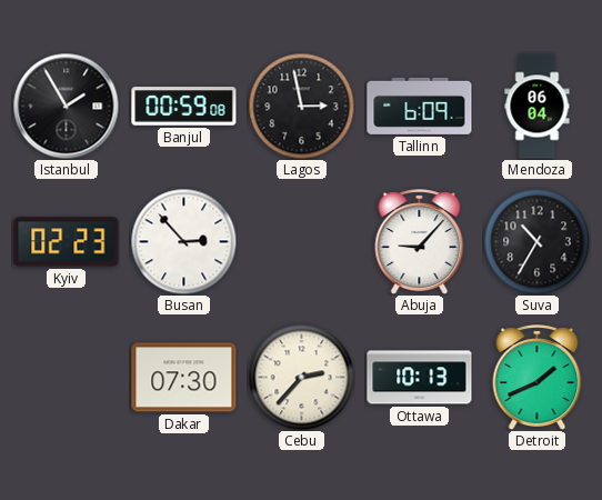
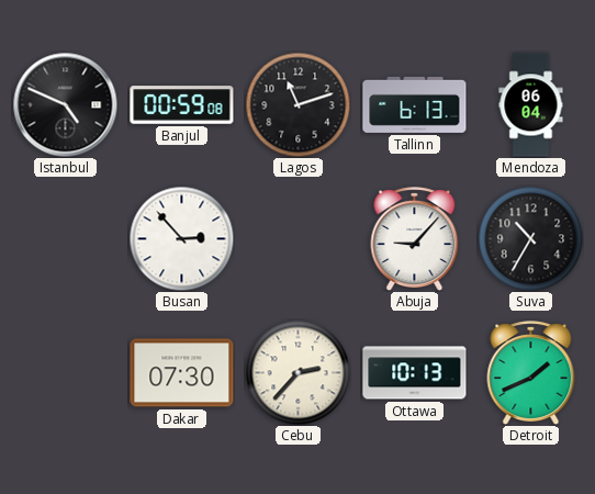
Istanbul: 1:55 -> 4:49
Lagos: 2:58 -> 11:12
Tallinn: 6:09 -> 6:13
Kyiv: 02:23 -> none
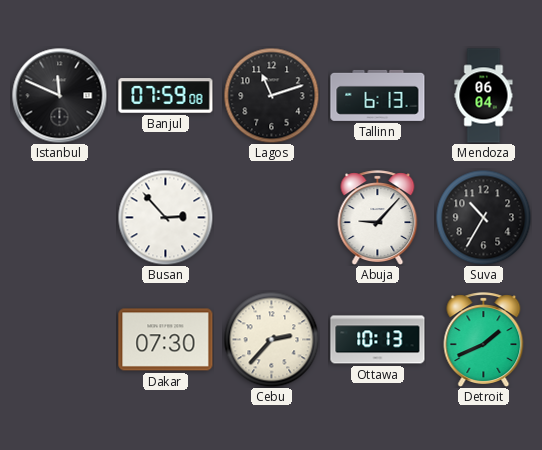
Istanbul: 4:49 -> 11:49
Banjul: 00:59 -> 07:59
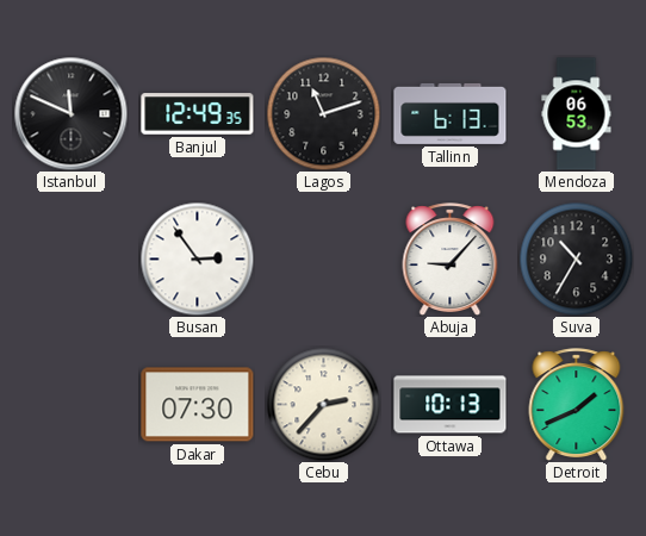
Banjul: 07:59 -> 12:49
Mendoza: 06:04 -> 06:53
Busan: 2:53 -> 2:54
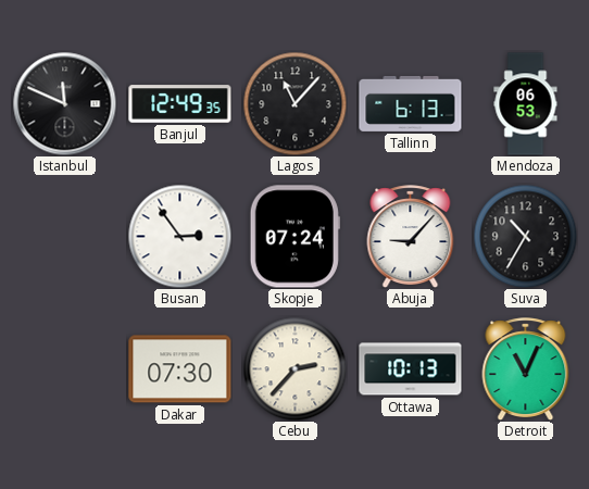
Lagos: 11:12 -> 11:07
Skopje: none -> 07:24
Detroit: 1:41 -> 11:04
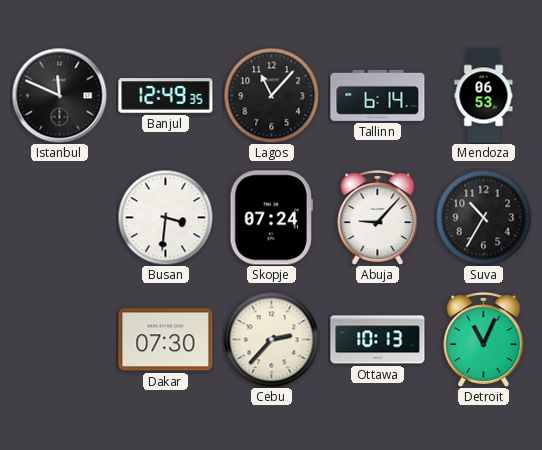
Tallinn: 6:13 -> 6:14
Busan: 2:54 -> 3:31
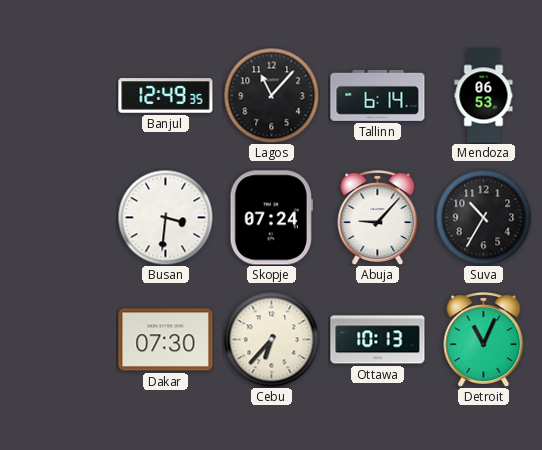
Istanbul: 11:49 -> none
Cebu: 2:37 -> 6:37
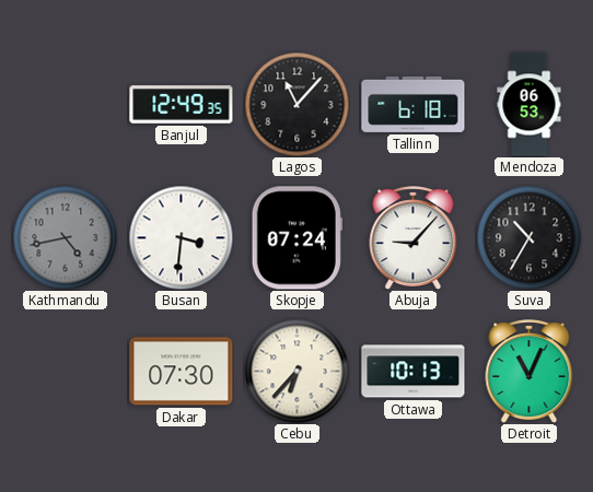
Tallinn: 6:14 -> 6:18
Kathmandu: none -> 4:43
